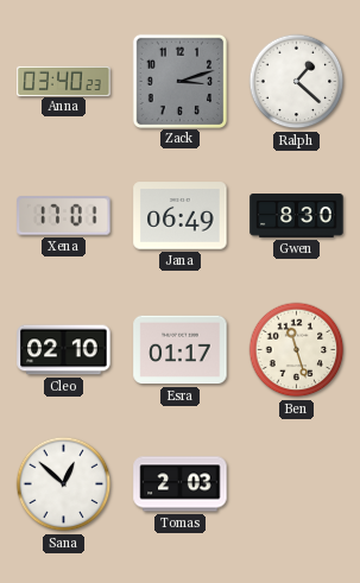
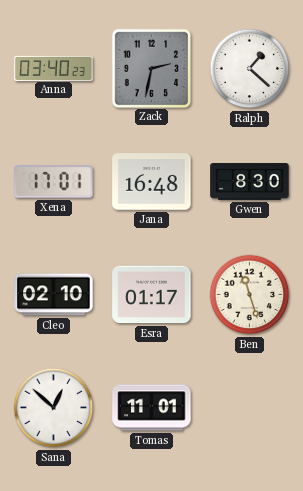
Zack: 3:12 -> 2:32
Jana: 06:49 -> 16:48
Tomas: 2:03 -> 11:01
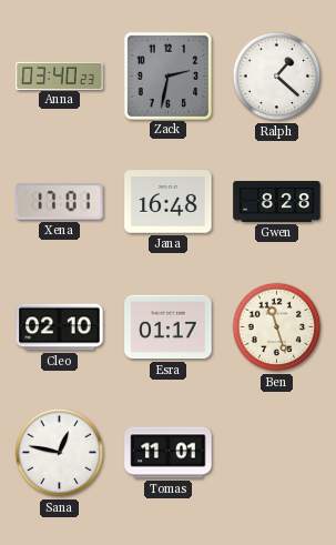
Gwen: 8:30 -> 8:28
Sana: 12:52 -> 12:47
